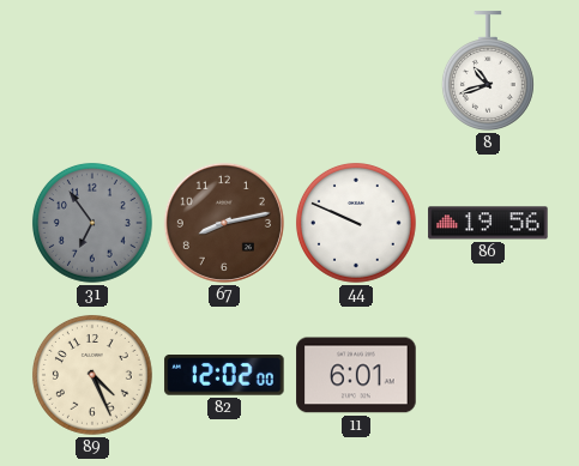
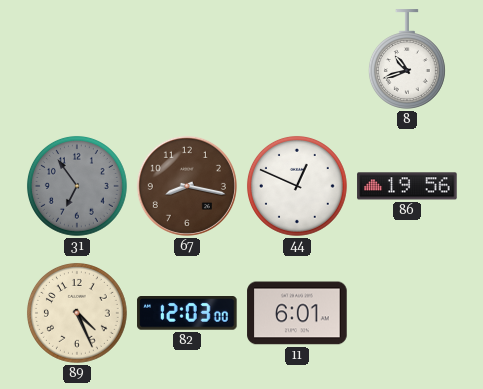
67: 8:13 -> 8:17
44: 9:49 -> 12:49
82: 12:02 -> 12:03
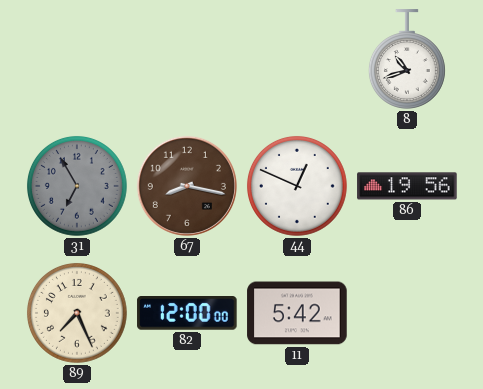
31: 6:54 -> 6:55
89: 4:26 -> 7:26
82: 12:03 -> 12:00
11: 6:01 -> 5:42
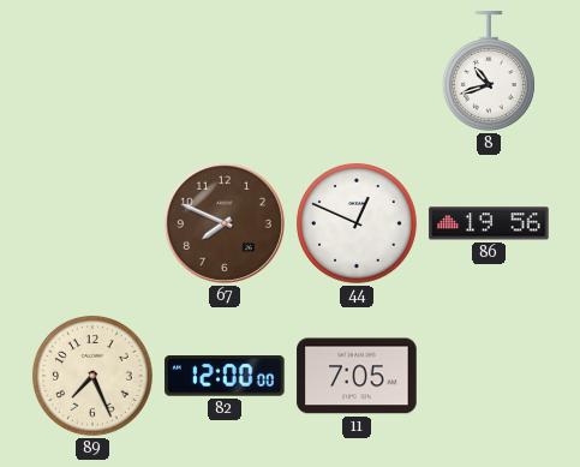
31: 6:55 -> none
67: 8:17 -> 7:49
11: 5:42 -> 7:05
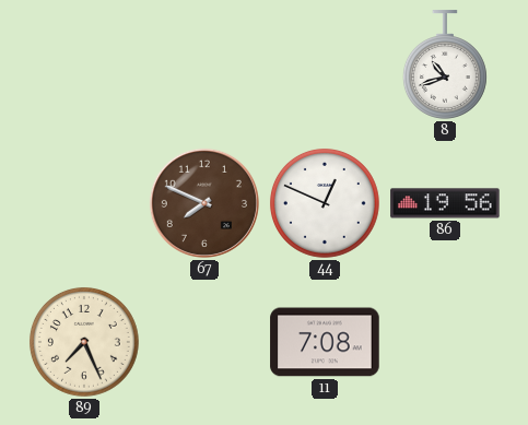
82: 12:00 -> none
11: 7:05 -> 7:08
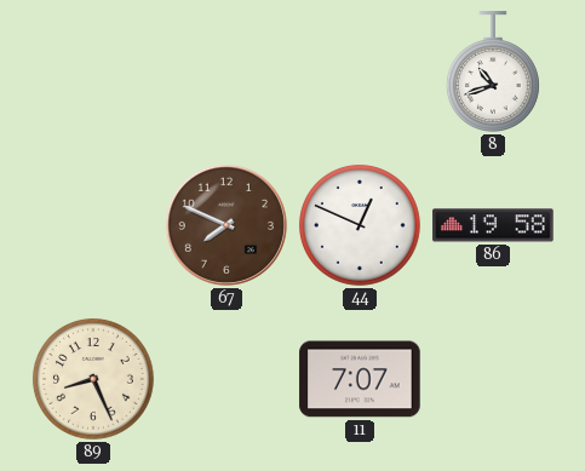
86: 19:56 -> 19:58
89: 7:26 -> 8:26
11: 7:08 -> 7:07
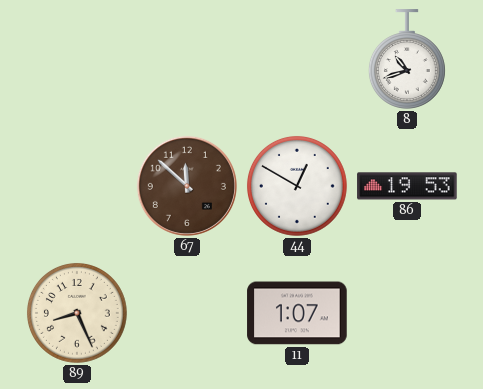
67: 7:49 -> 11:52
44: 12:49 -> 12:50
86: 19:58 -> 19:53
11: 7:07 -> 1:07
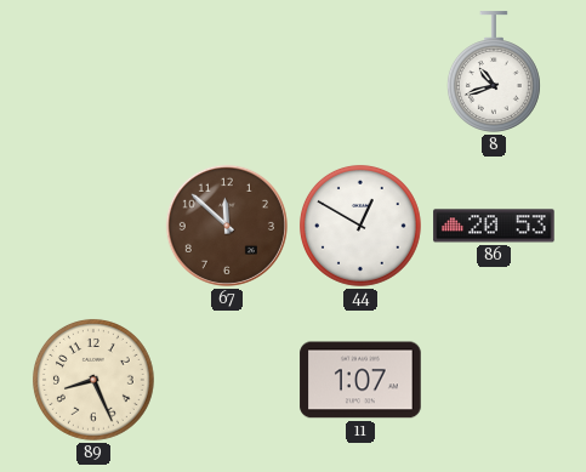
86: 19:53 -> 20:53
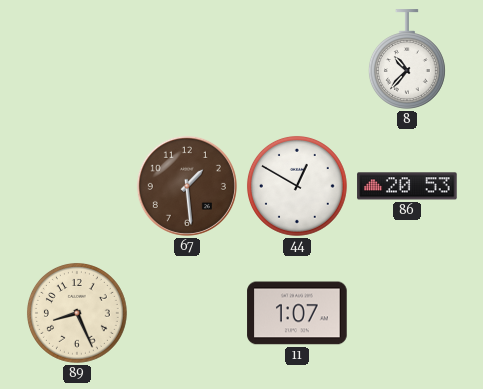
8: 10:42 -> 10:37
67: 11:52 -> 1:29
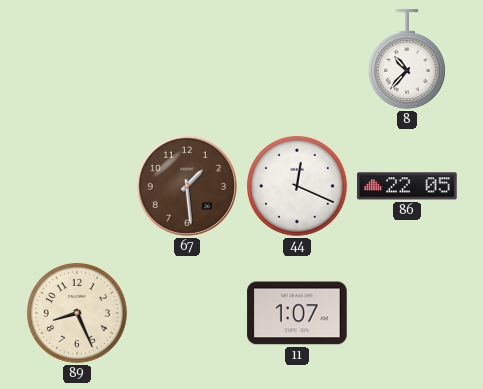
44: 12:50 -> 12:19
86: 20:53 -> 22:05
